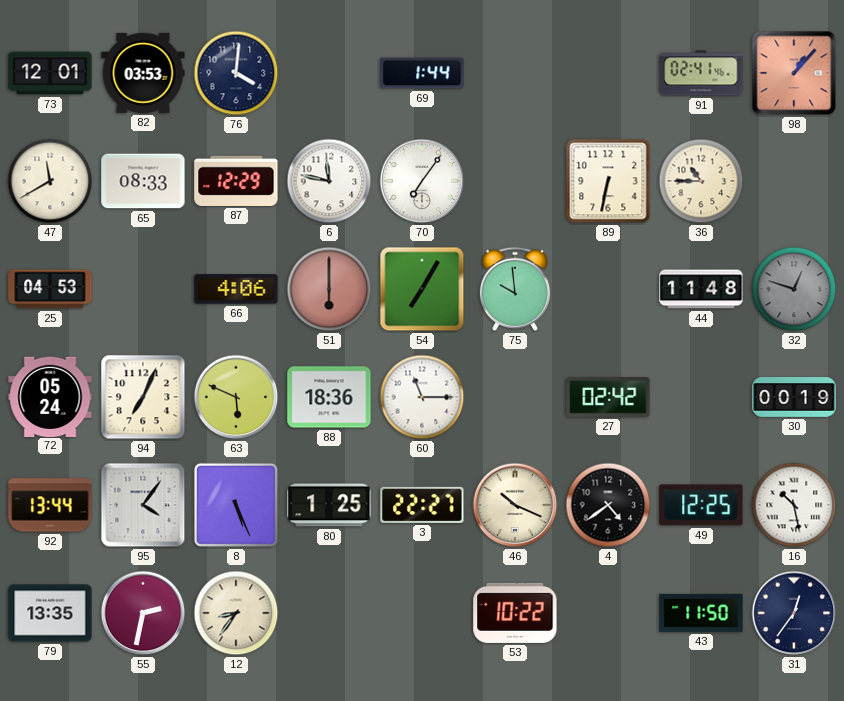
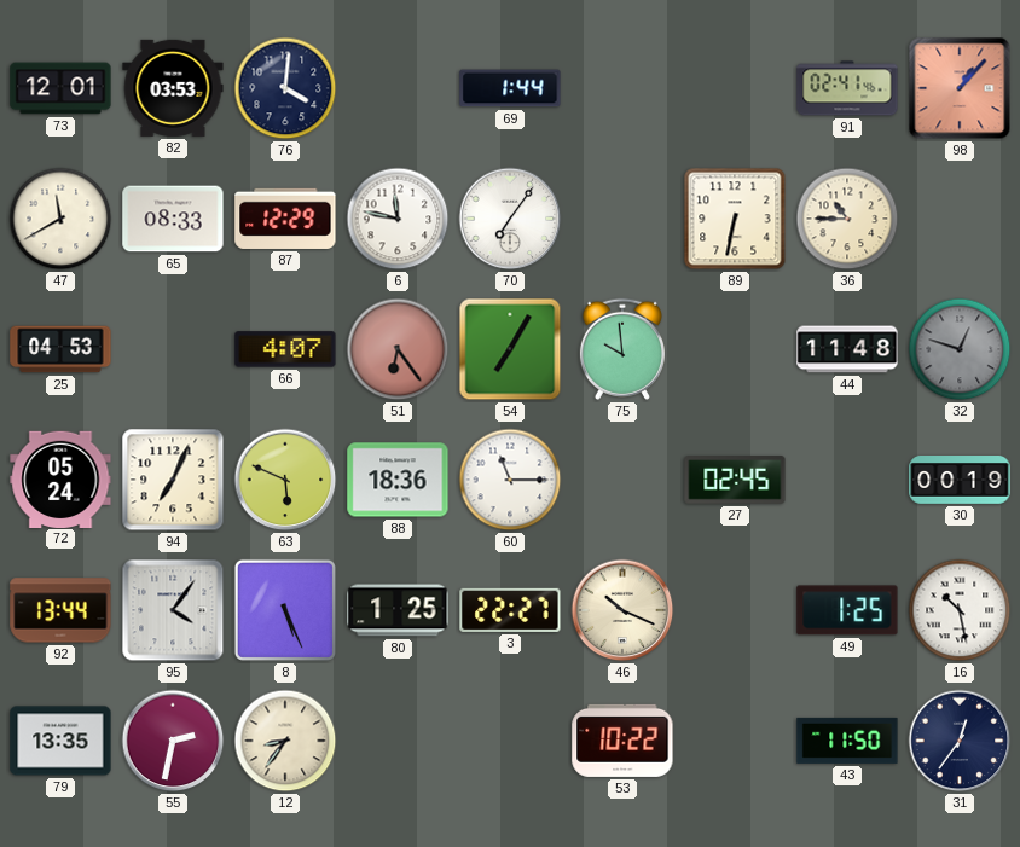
66: 4:06 -> 4:07
51: 6:00 -> 6:24
27: 02:42 -> 02:45
4: 4:39 -> none
49: 12:25 -> 1:25
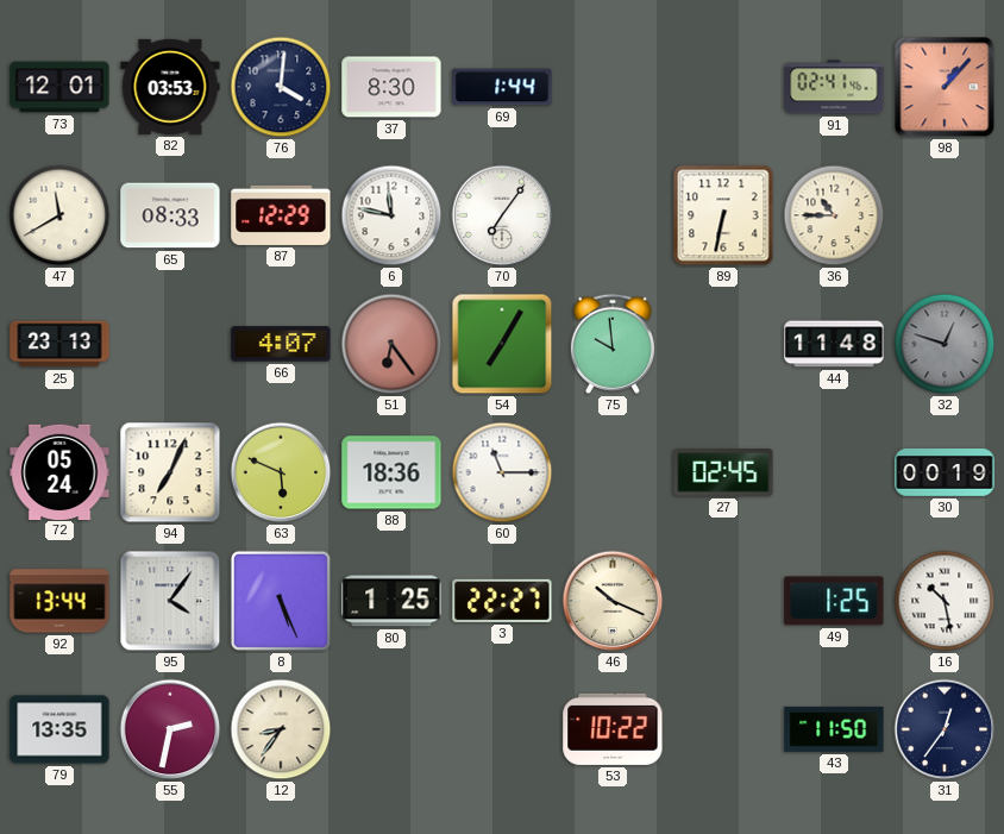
37: none -> 8:30
25: 04:53 -> 23:13
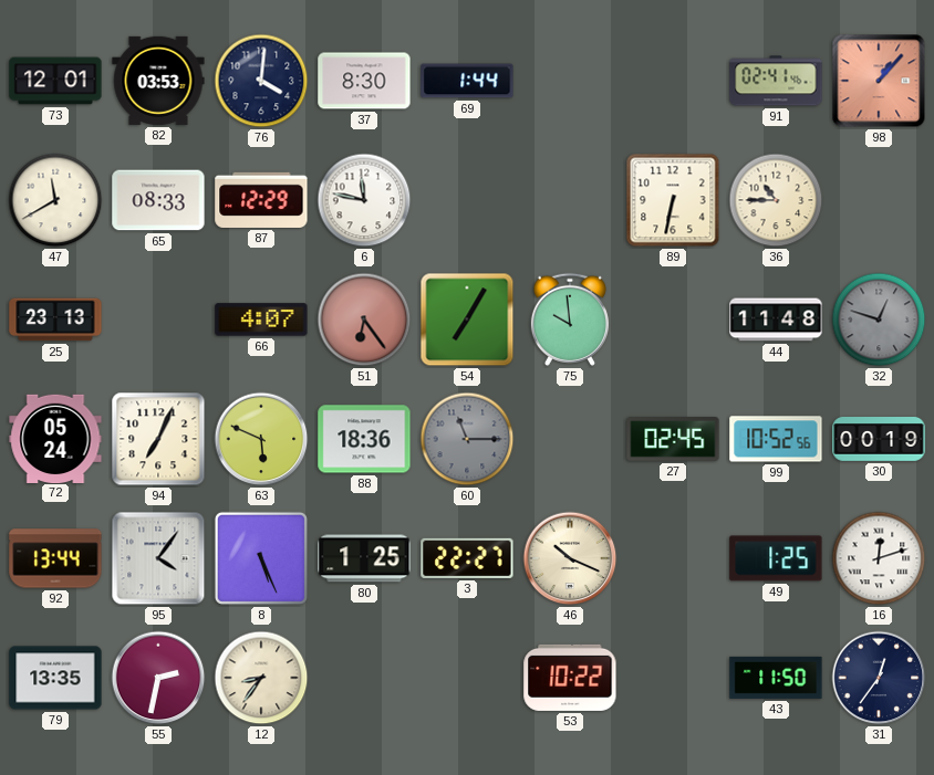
70: 7:06 -> none
60 dial: white -> grey
99: none -> 10:52
16: 10:28 -> 12:12
